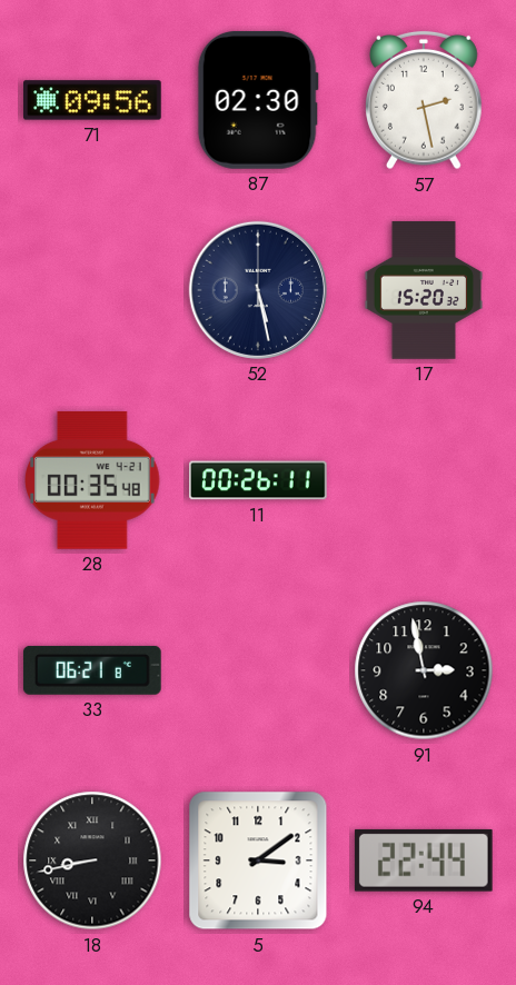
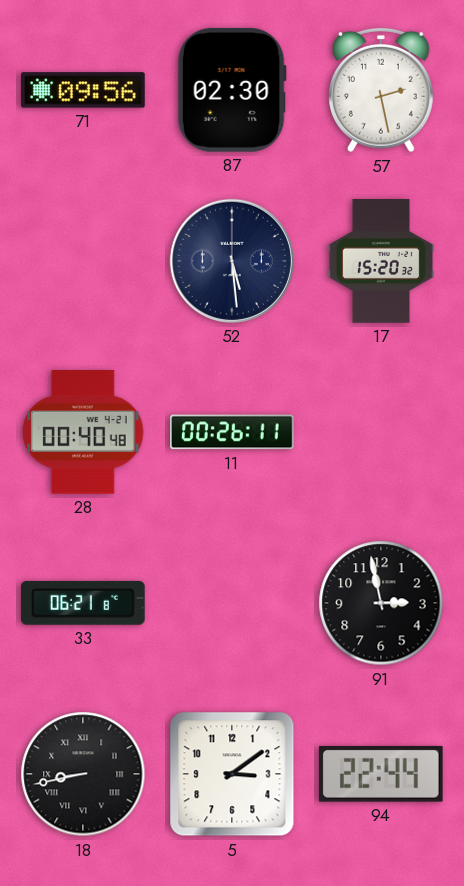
52: 5:28 -> 5:29
28: 00:35 -> 00:40
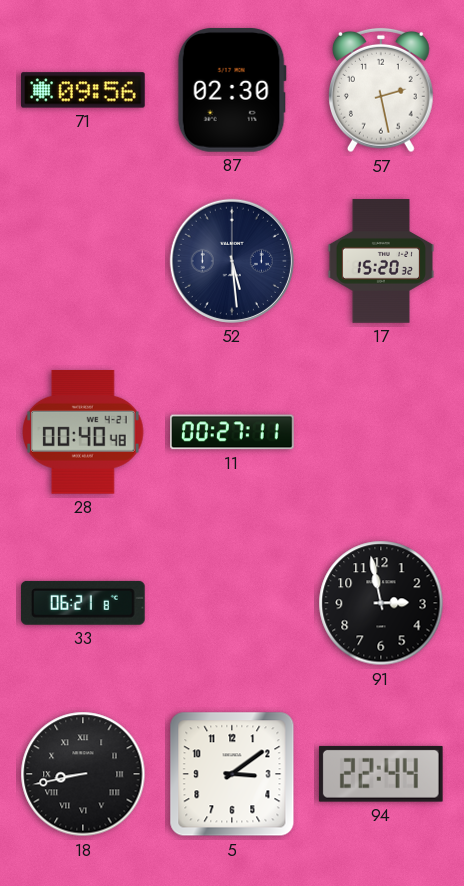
11: 00:26 -> 00:27
